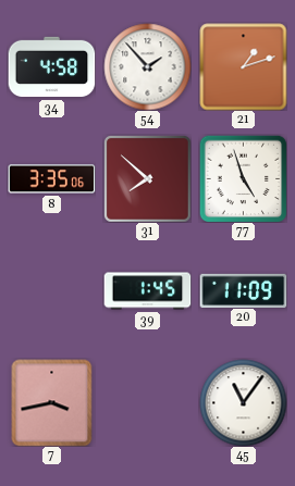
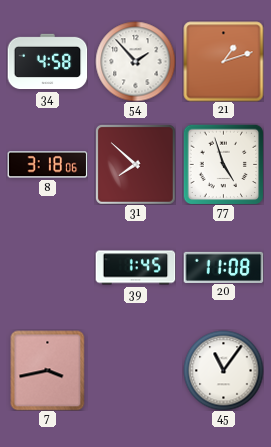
8: 3:35 -> 3:18
20: 11:09 -> 11:08
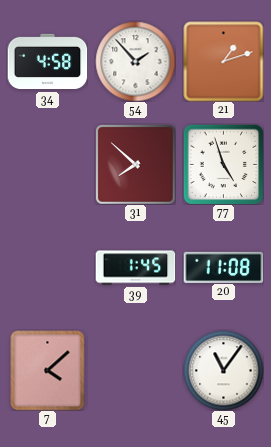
8: 3:18 -> none
7: 3:43 -> 4:08
